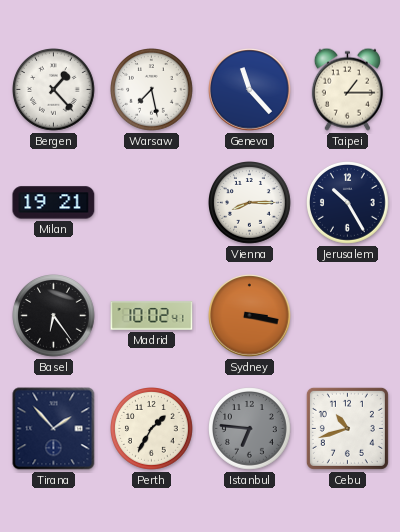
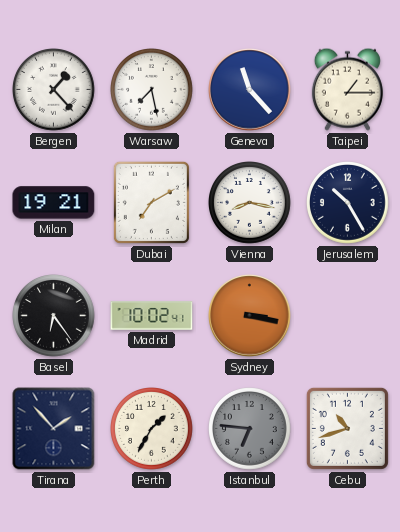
Dubai: none -> 7:10
Vienna: 8:15 -> 8:17
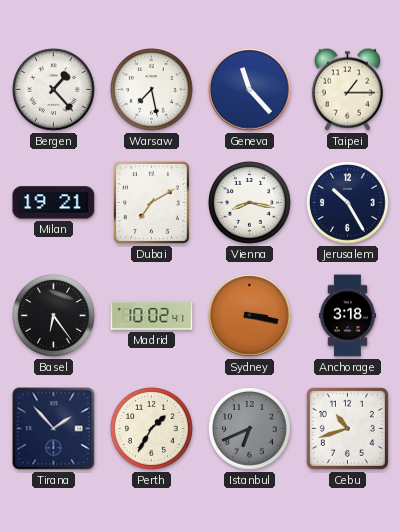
Anchorage: none -> 3:18
Istanbul: 6:46 -> 6:41
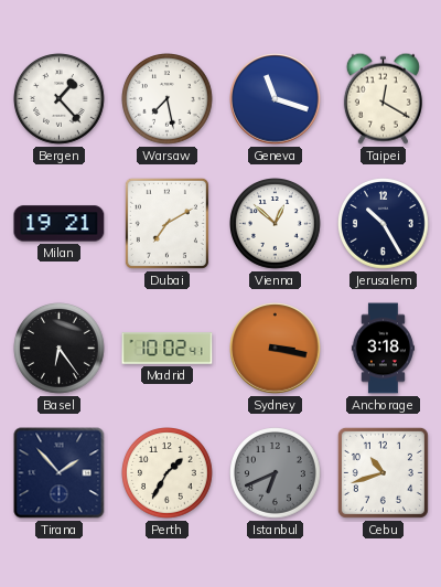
Geneva: 11:23 -> 11:18
Taipei: 1:15 -> 12:20
Vienna: 8:17 -> 12:52
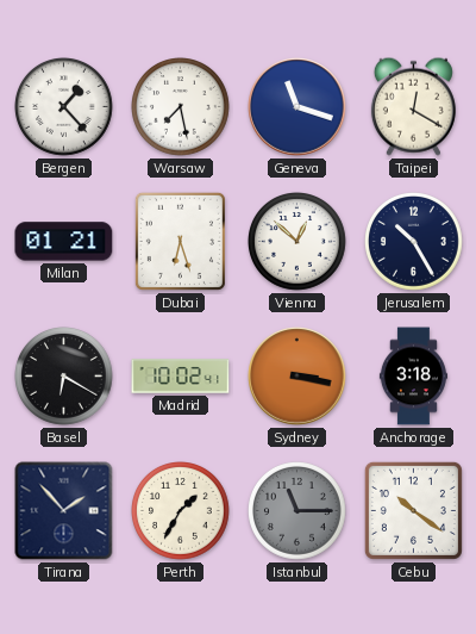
Milan: 19:21 -> 01:21
Dubai: 7:10 -> 6:27
Basel: 6:24 -> 6:20
Istanbul: 6:41 -> 11:15
Cebu: 10:42 -> 10:21
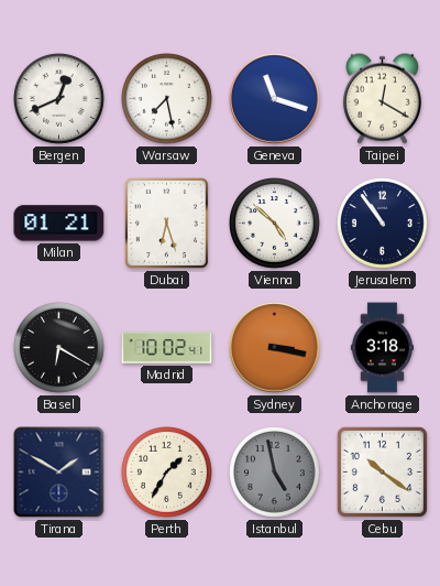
Bergen: 1:23 -> 12:41
Vienna: 12:52 -> 4:52
Jerusalem: 10:25 -> 10:54
Tirana: 1:53 -> 1:50
Istanbul: 11:15 -> 4:58
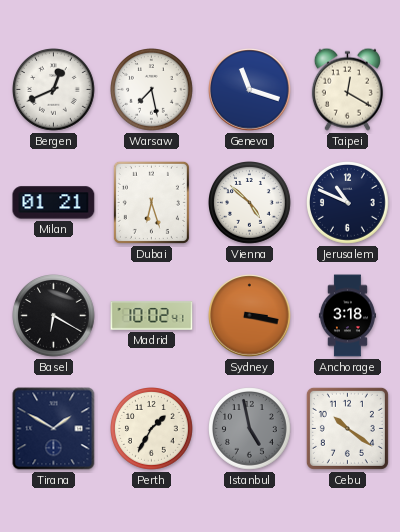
Jerusalem: 10:54 -> 10:49
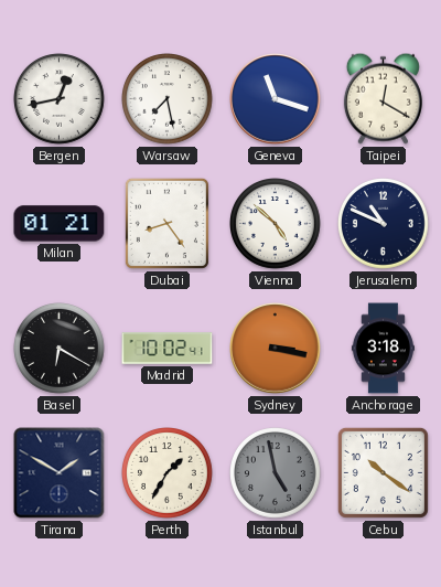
Bergen: 12:41 -> 12:43
Dubai: 6:27 -> 8:24
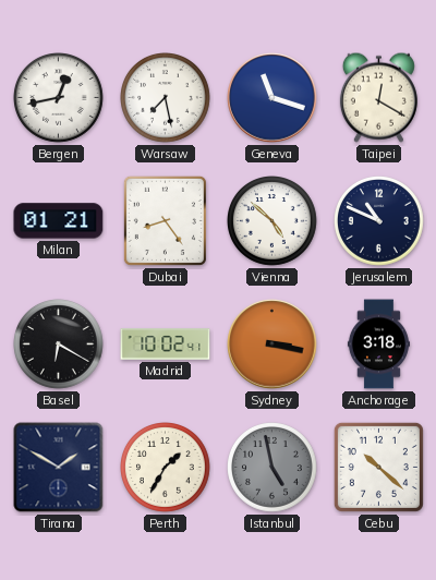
Cebu: 10:21 -> 10:22
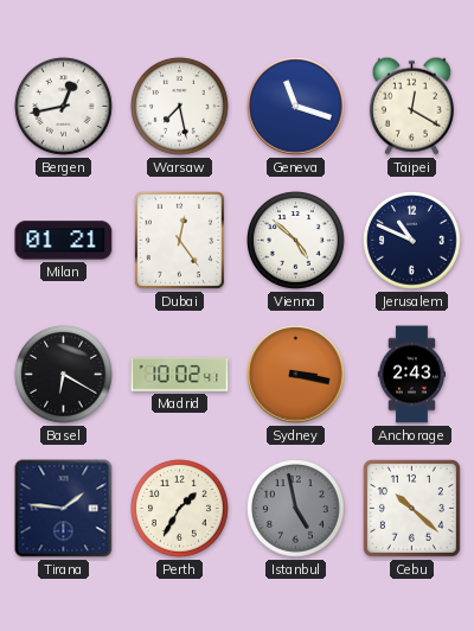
Dubai: 8:24 -> 12:24
Anchorage: 3:18 -> 2:43
Tirana: 1:50 -> 1:46
